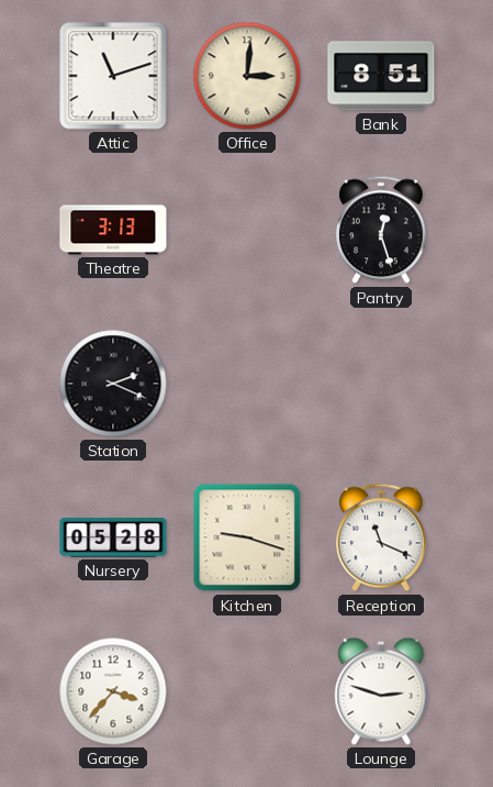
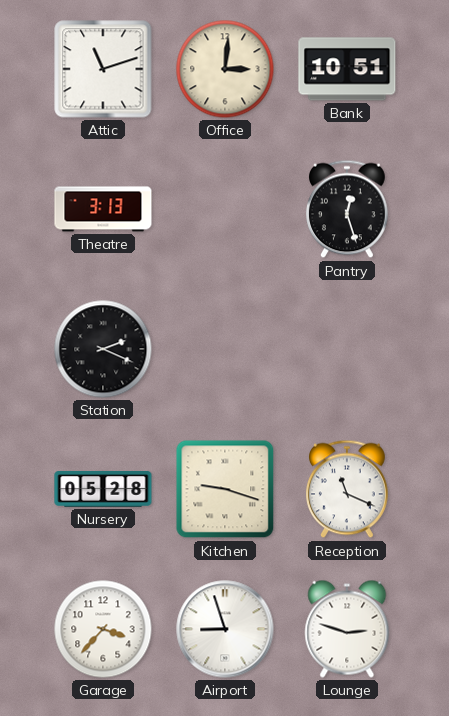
Bank: 8:51 -> 10:51
Airport: none -> 8:57
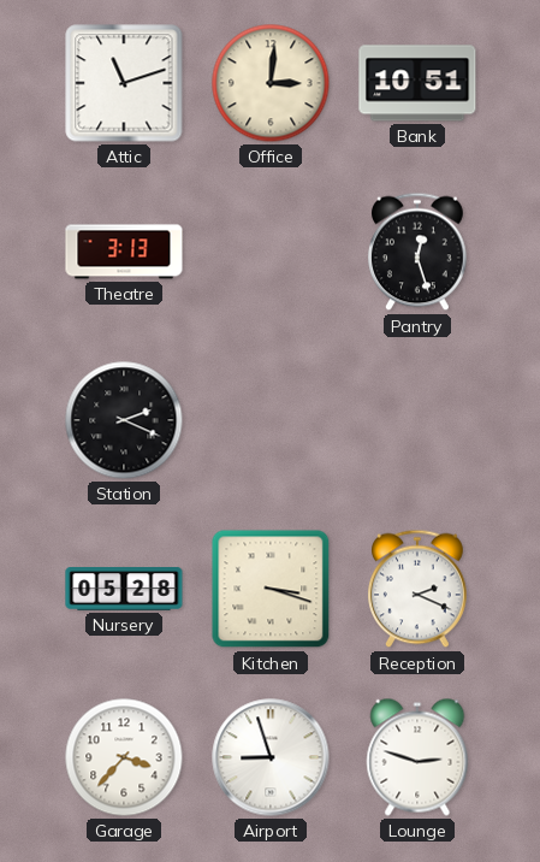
Kitchen: 9:18 -> 3:18
Reception: 11:19 -> 2:19
